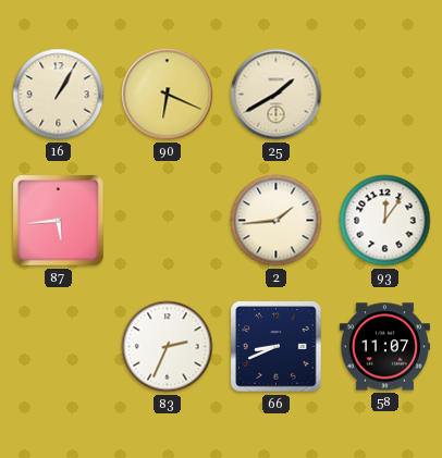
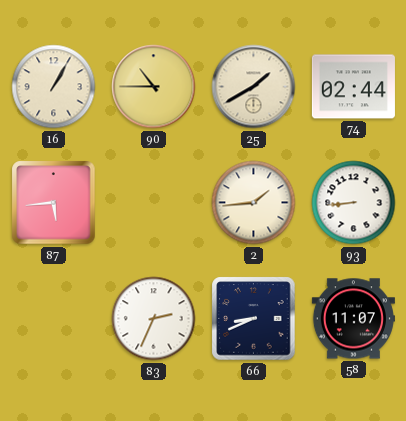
90: 6:19 -> 10:45
74: none -> 02:44
93: 12:06 -> 8:44
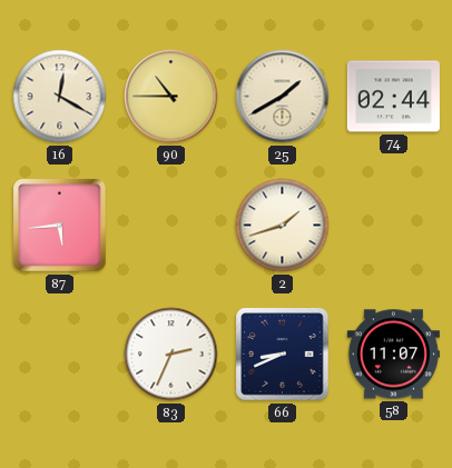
16: 1:05 -> 12:20
2: 1:44 -> 1:42
93: 8:44 -> none
